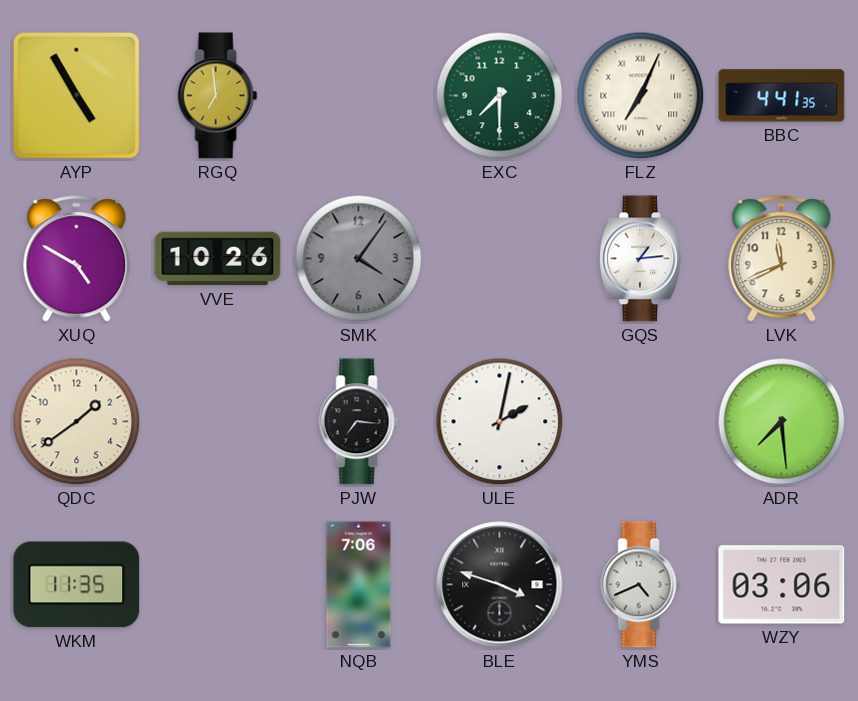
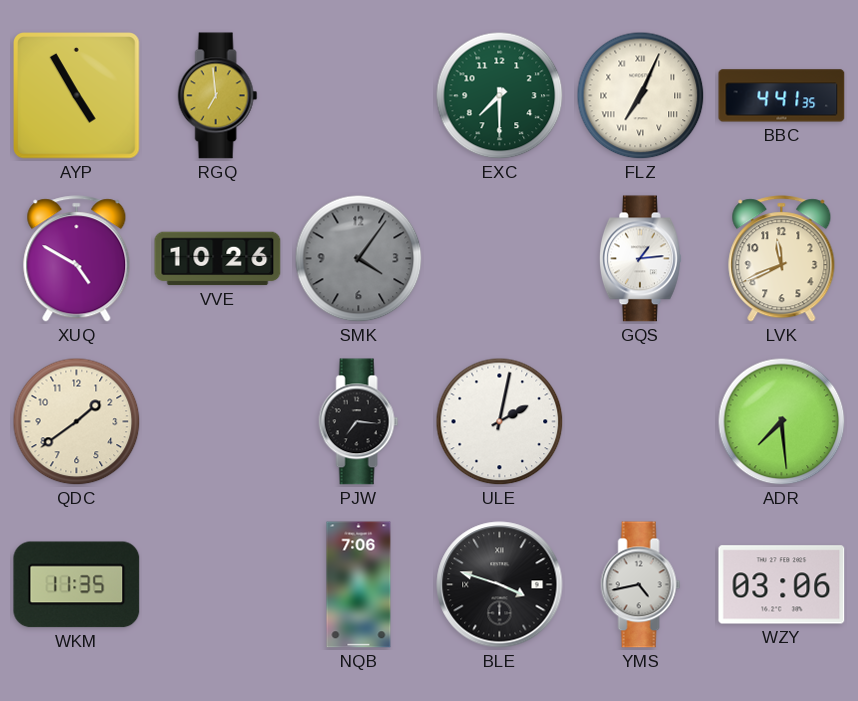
YMS: 4:41 -> 4:43
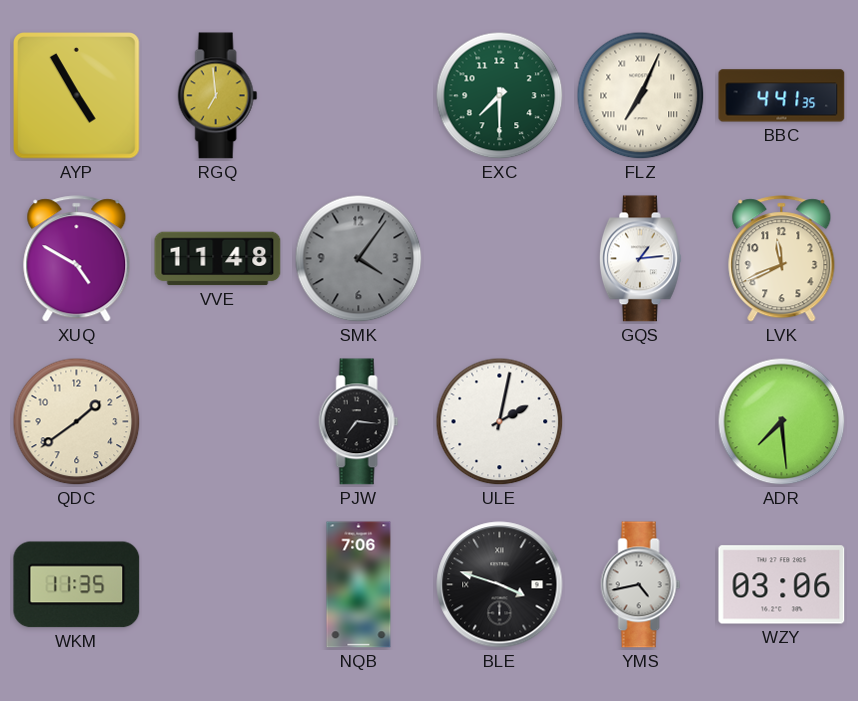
VVE: 10:26 -> 11:48
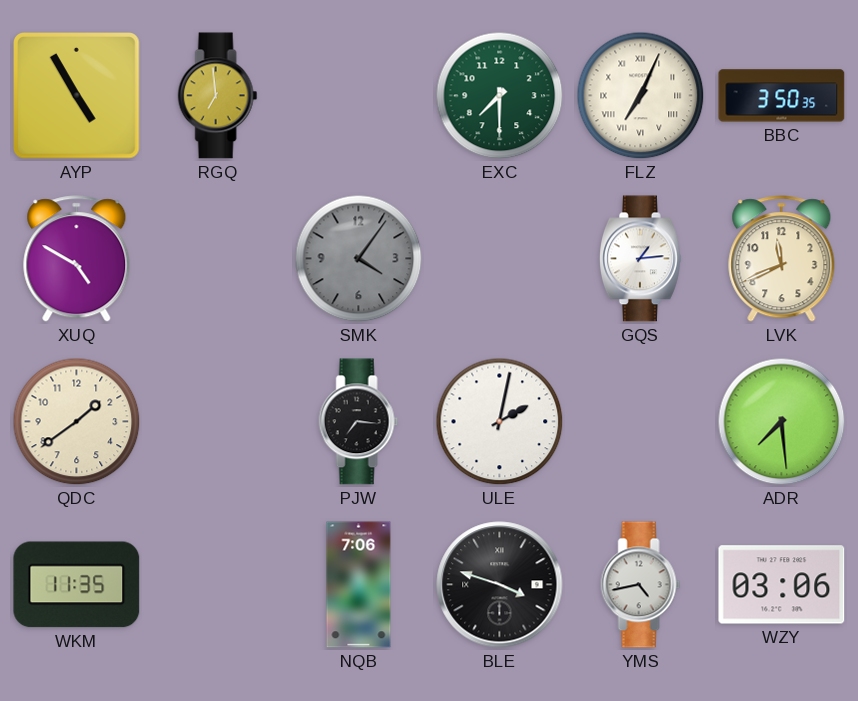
BBC: 4:41 -> 3:50
VVE: 11:48 -> none
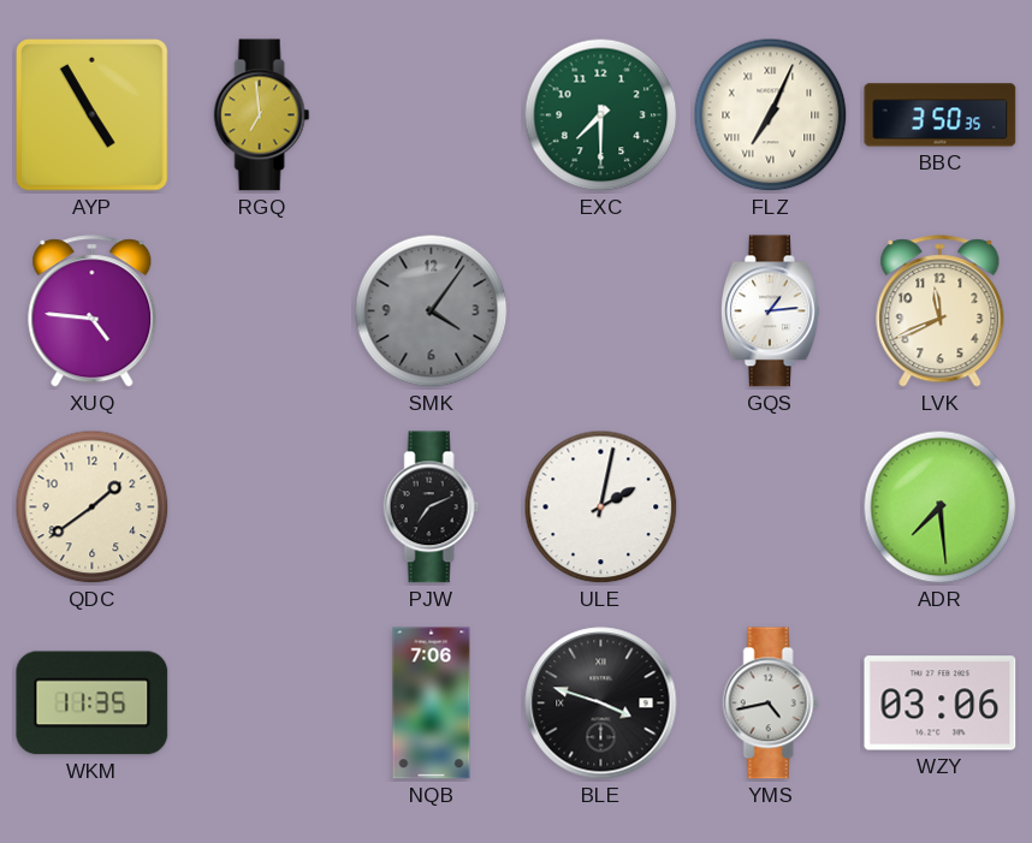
XUQ: 4:50 -> 4:46
PJW: 7:16 -> 7:11
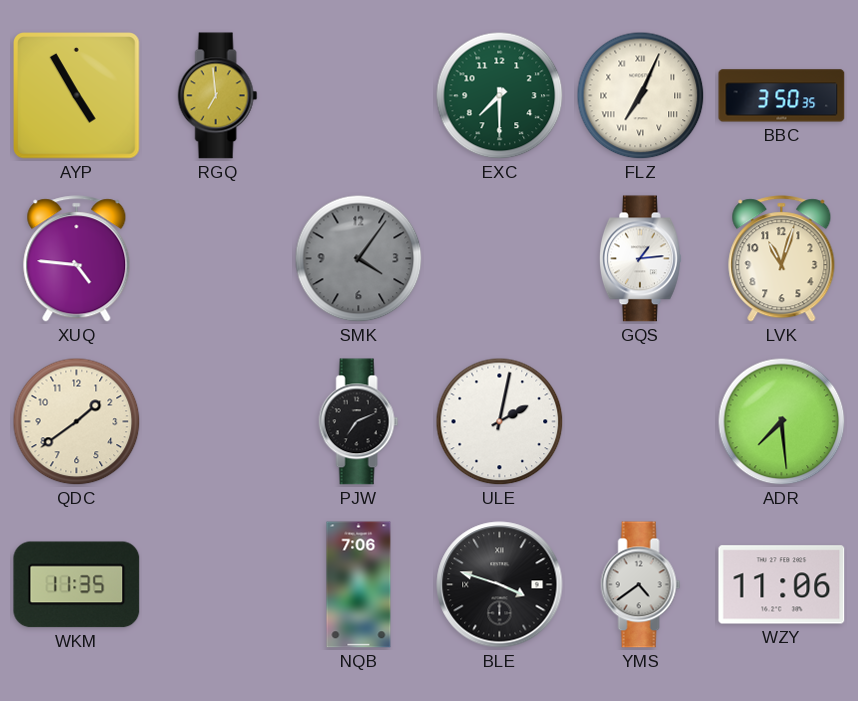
LVK: 11:41 -> 11:03
YMS: 4:43 -> 4:39
WZY: 03:06 -> 11:06
